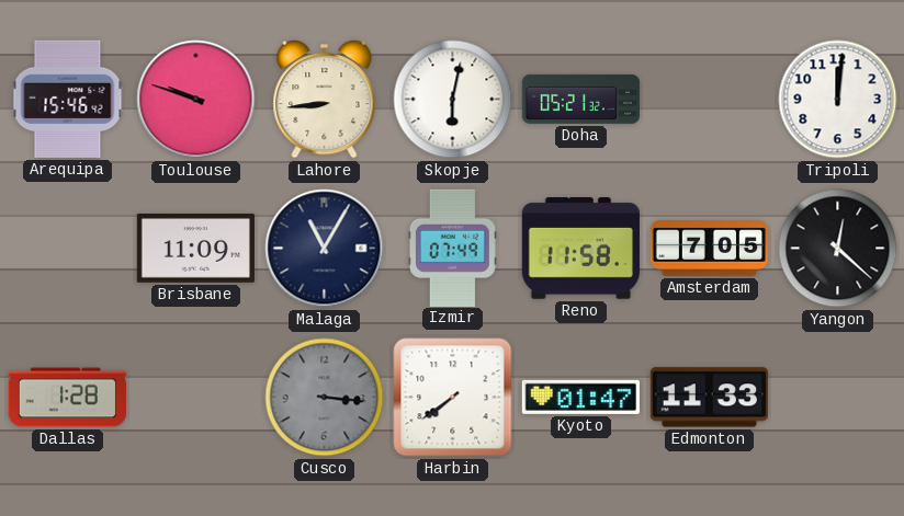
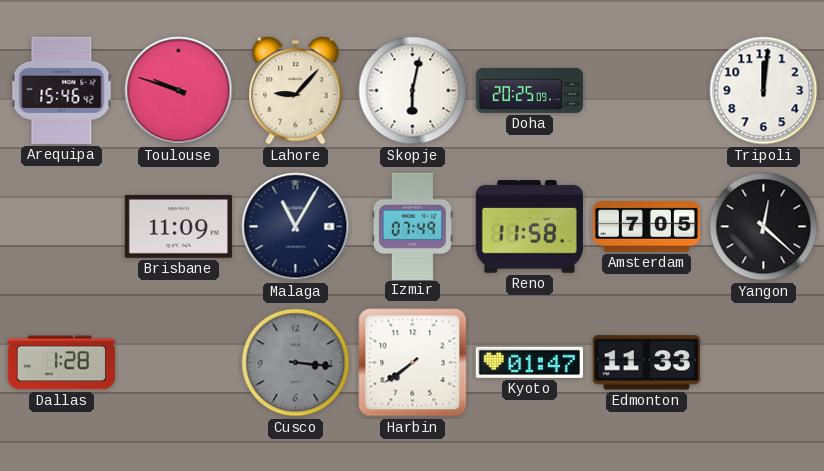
Lahore: 8:44 -> 9:07
Doha: 05:21 -> 20:25
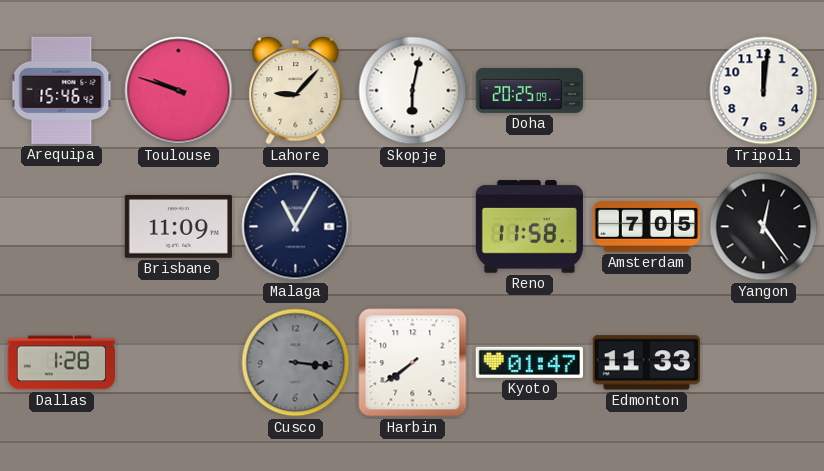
Izmir: 07:49 -> none
Yangon: 12:22 -> 12:24
